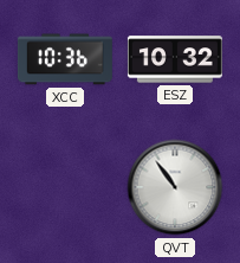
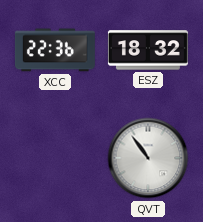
XCC: 10:36 -> 22:36
ESZ: 10:32 -> 18:32
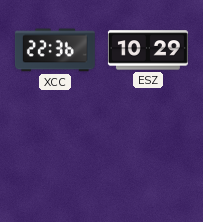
ESZ: 18:32 -> 10:29
QVT: 10:54 -> none
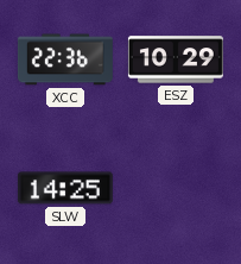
SLW: none -> 14:25
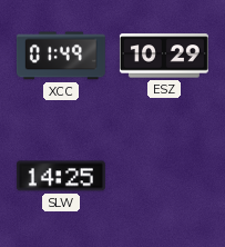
XCC: 22:36 -> 01:49
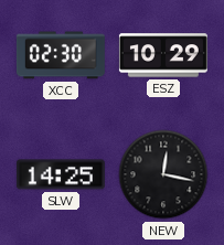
XCC: 01:49 -> 02:30
NEW: none -> 12:17
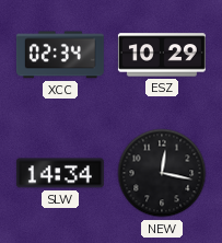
XCC: 02:30 -> 02:34
SLW: 14:25 -> 14:34
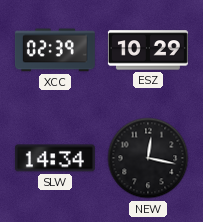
XCC: 02:34 -> 02:39
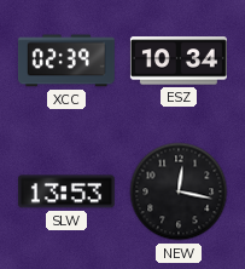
ESZ: 10:29 -> 10:34
SLW: 14:34 -> 13:53
